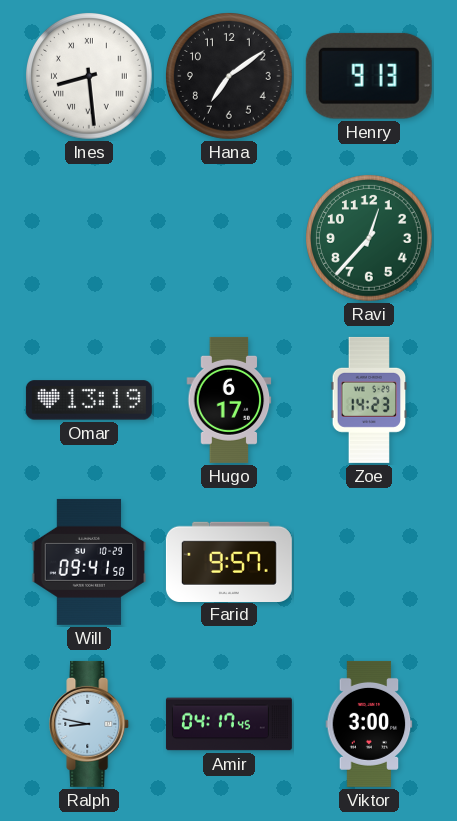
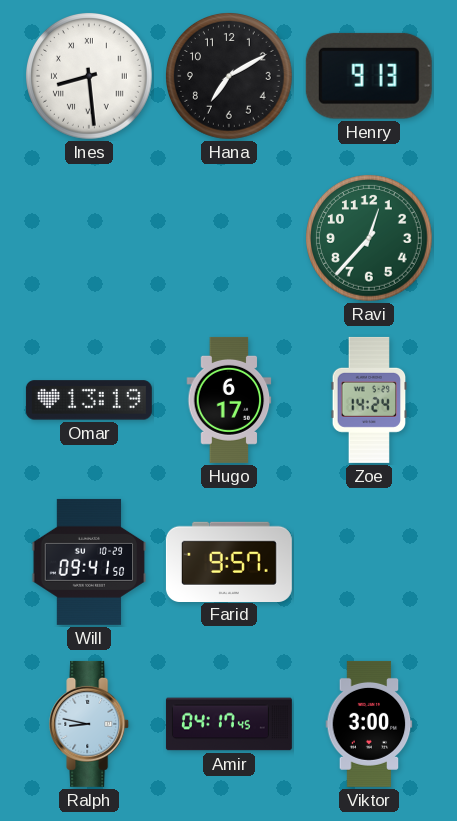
Hana: 7:09 -> 7:10
Zoe: 14:23 -> 14:24
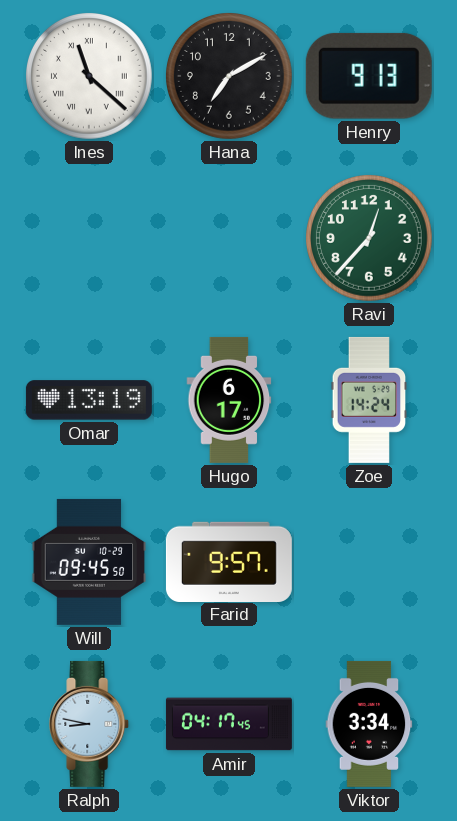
Ines: 8:29 -> 11:22
Will: 09:41 -> 09:45
Viktor: 3:00 -> 3:34
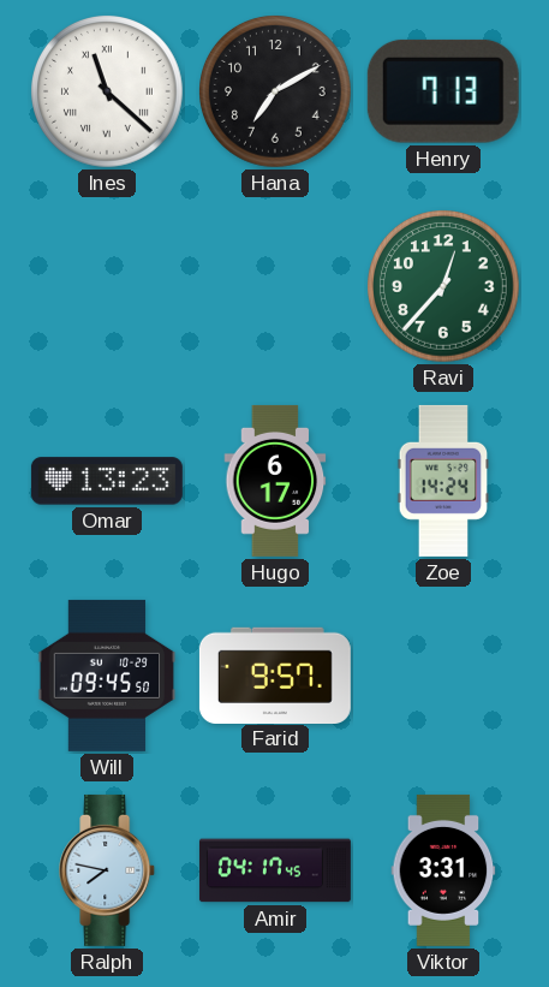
Henry: 9:13 -> 7:13
Omar: 13:19 -> 13:23
Ralph: 8:47 -> 7:47
Viktor: 3:34 -> 3:31
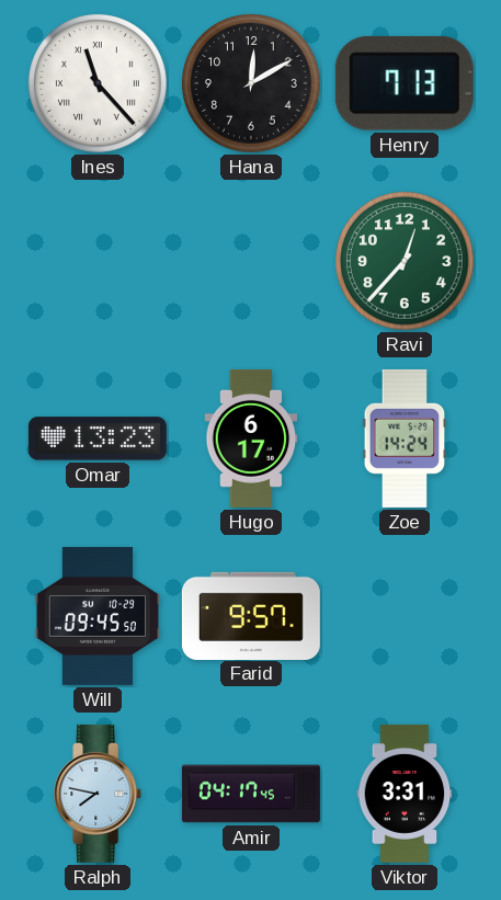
Ines: 11:22 -> 11:23
Hana: 7:10 -> 12:10
